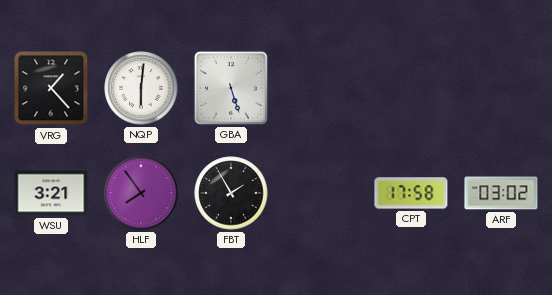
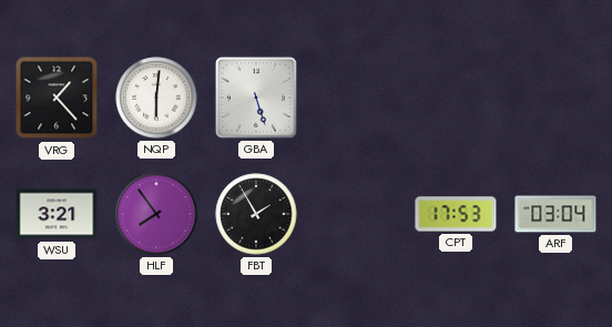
CPT: 17:58 -> 17:53
ARF: 03:02 -> 03:04
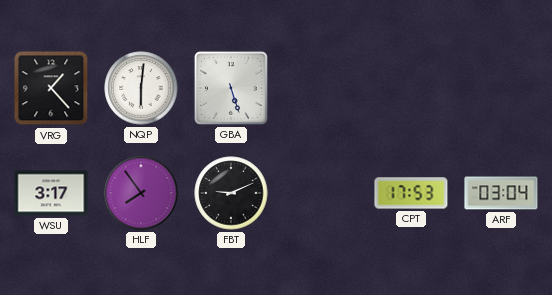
WSU: 3:21 -> 3:17
FBT: 1:55 -> 9:11
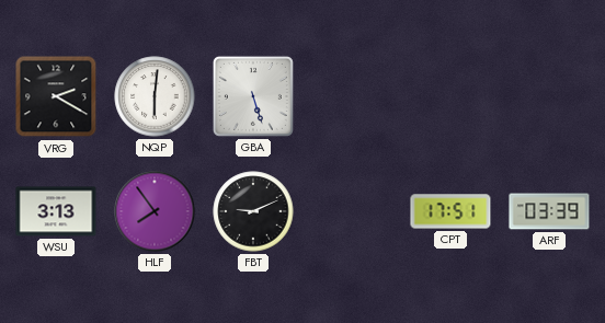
VRG: 1:23 -> 2:20
WSU: 3:17 -> 3:13
CPT: 17:53 -> 17:51
ARF: 03:04 -> 03:39
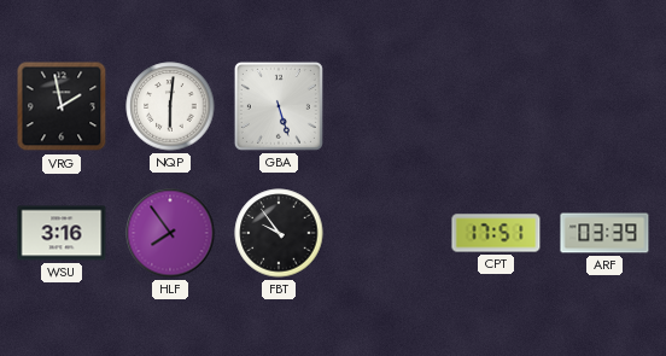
VRG: 2:20 -> 1:58
WSU: 3:13 -> 3:16
FBT: 9:11 -> 9:54
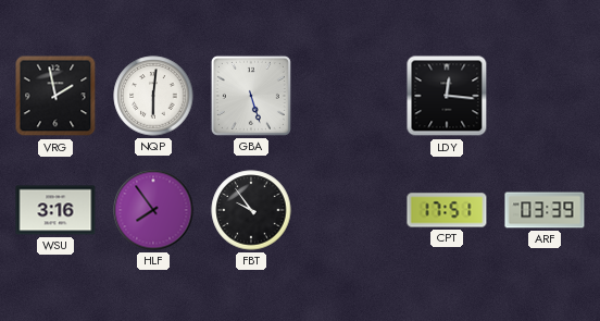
LDY: none -> 12:16
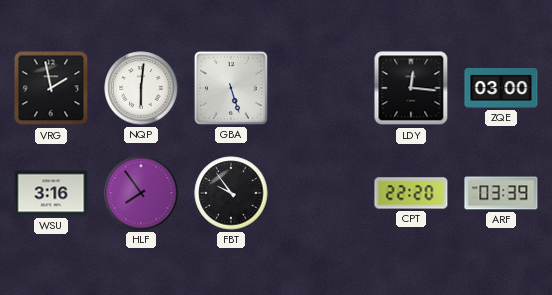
ZQE: none -> 03:00
CPT: 17:51 -> 22:20
